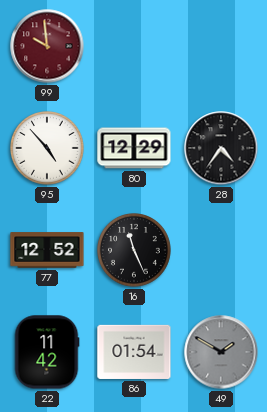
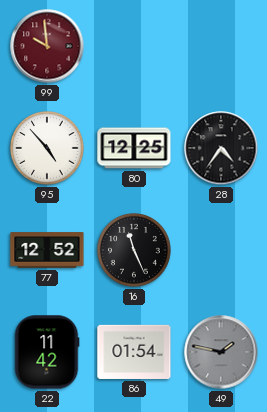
80: 12:29 -> 12:25
49: 1:50 -> 1:47
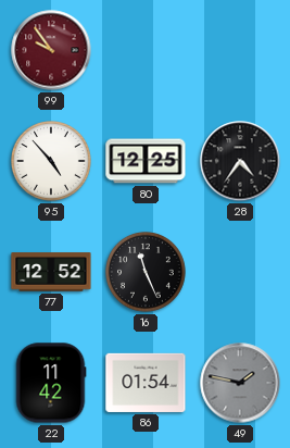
99: 9:59 -> 9:54
